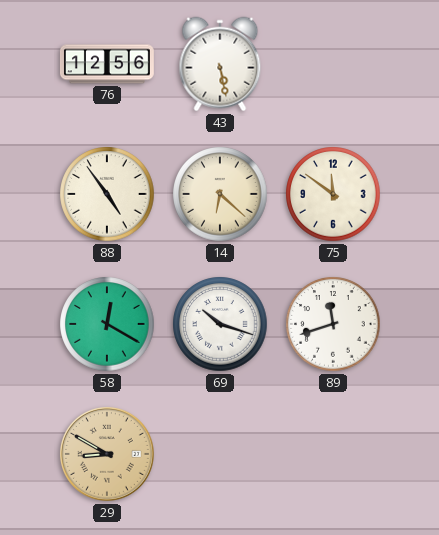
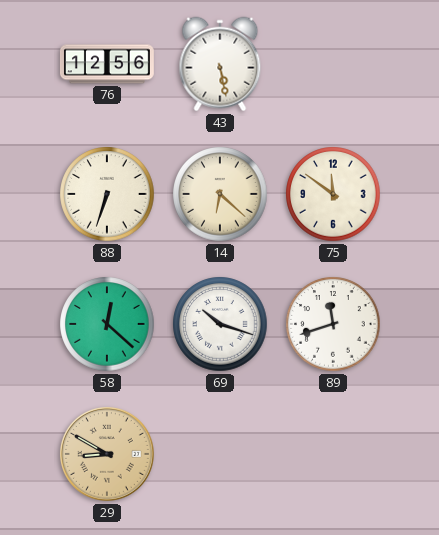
88: 4:54 -> 6:33
58: 12:20 -> 12:22
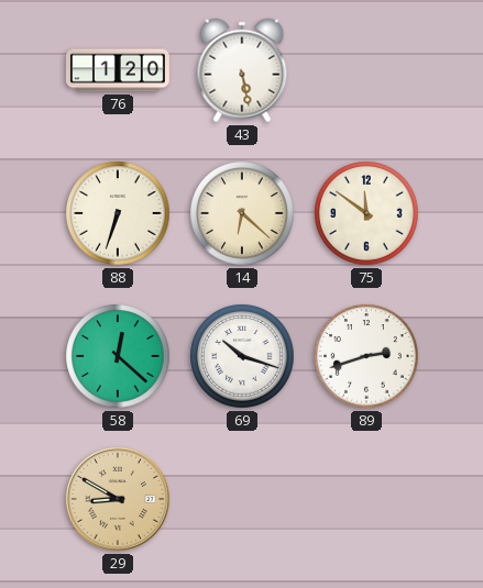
76: 12:56 -> 1:20
89: 11:42 -> 2:42
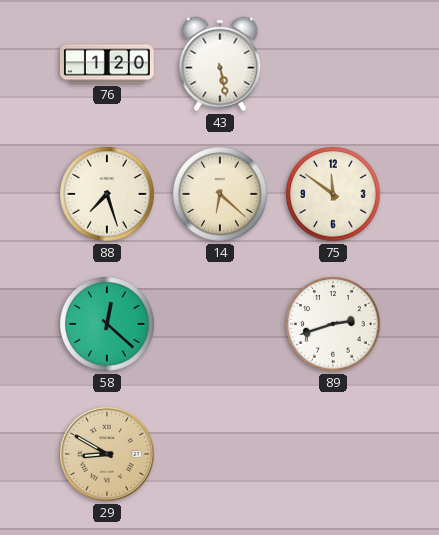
88: 6:33 -> 7:27
69: 10:18 -> none
